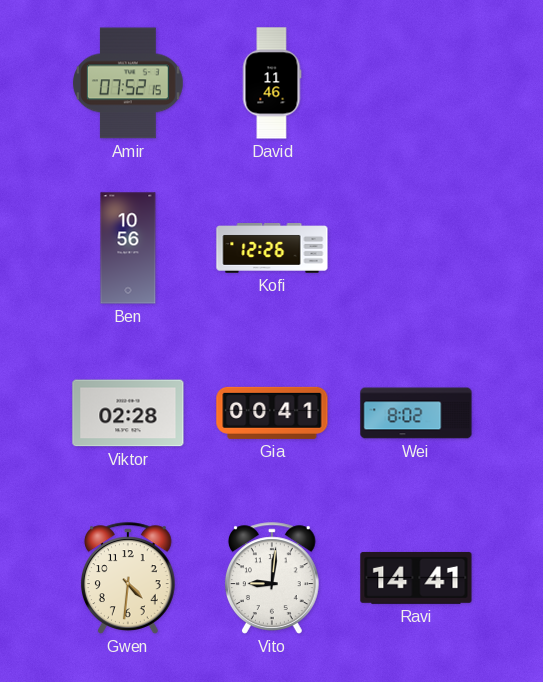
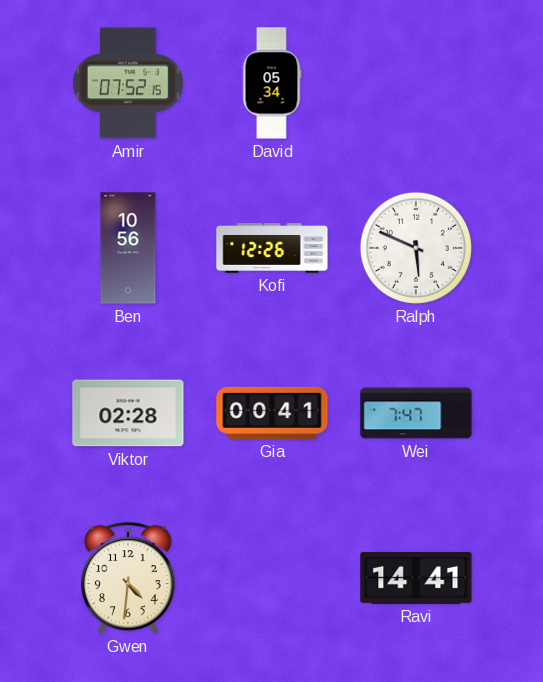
David: 11:46 -> 05:34
Ralph: none -> 5:49
Wei: 8:02 -> 7:47
Vito: 9:01 -> none
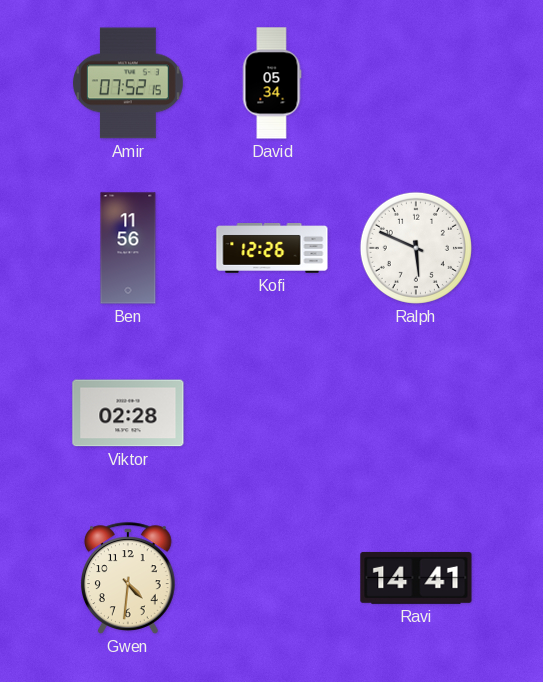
Ben: 10:56 -> 11:56
Gia: 00:41 -> none
Wei: 7:47 -> none
